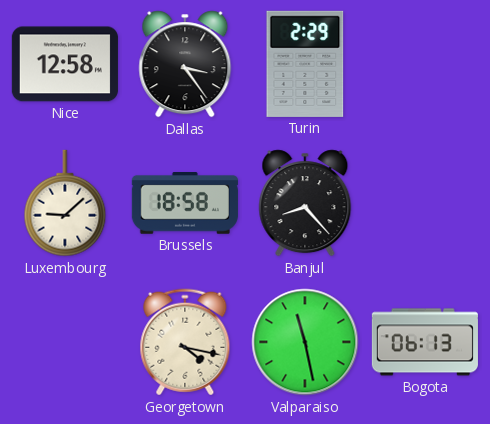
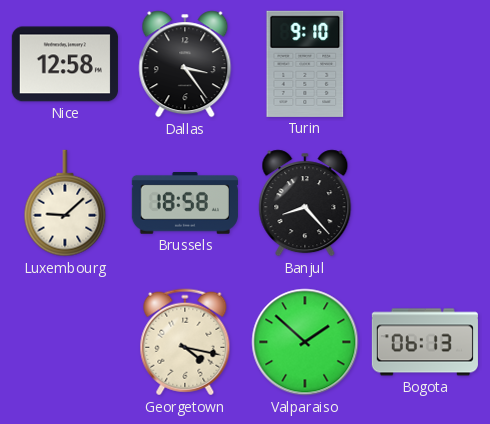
Turin: 2:29 -> 9:10
Valparaiso: 11:28 -> 1:52
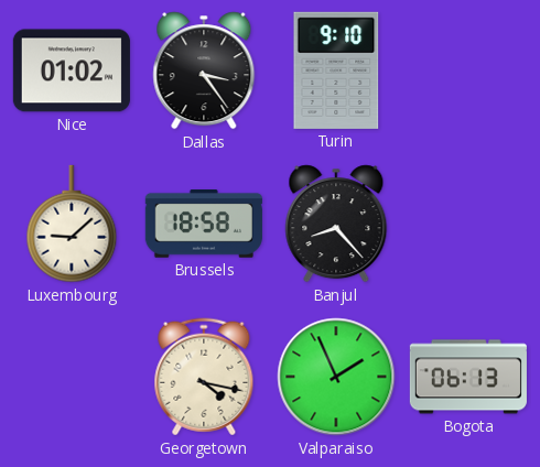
Nice: 12:58 -> 01:02
Valparaiso: 1:52 -> 1:56
